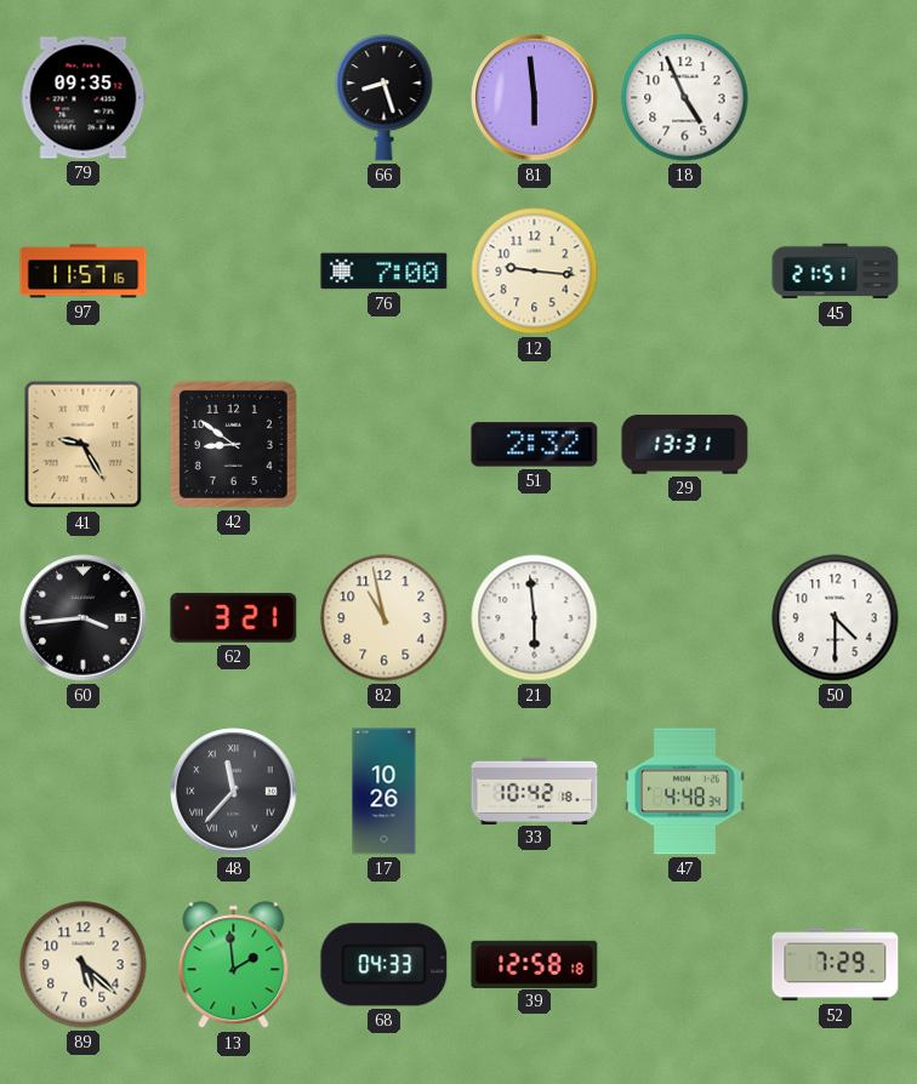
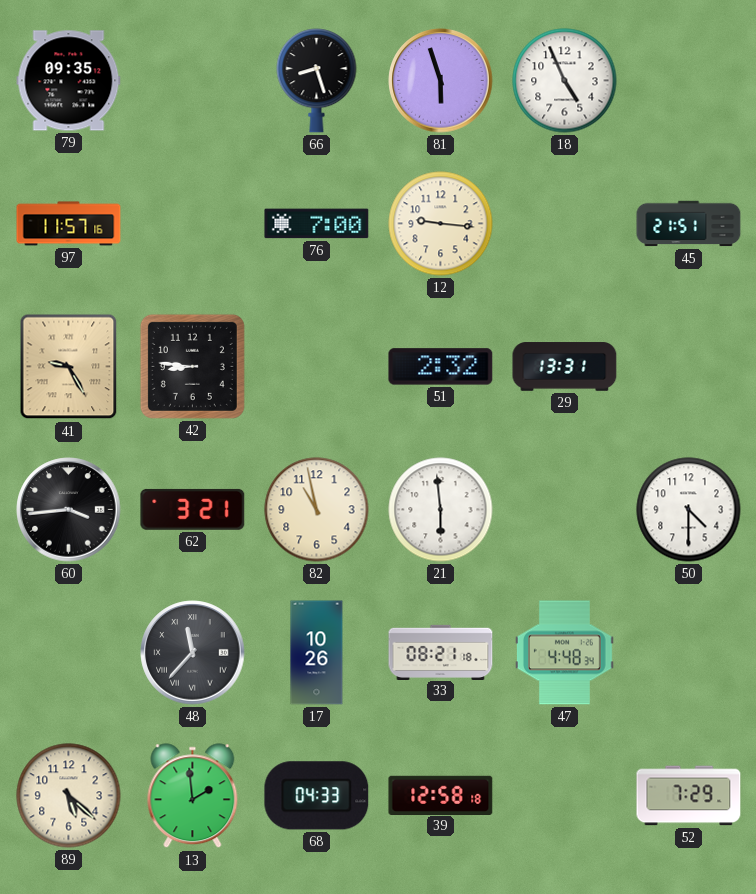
81: 5:59 -> 5:57
42: 8:51 -> 8:46
33: 10:42 -> 08:21
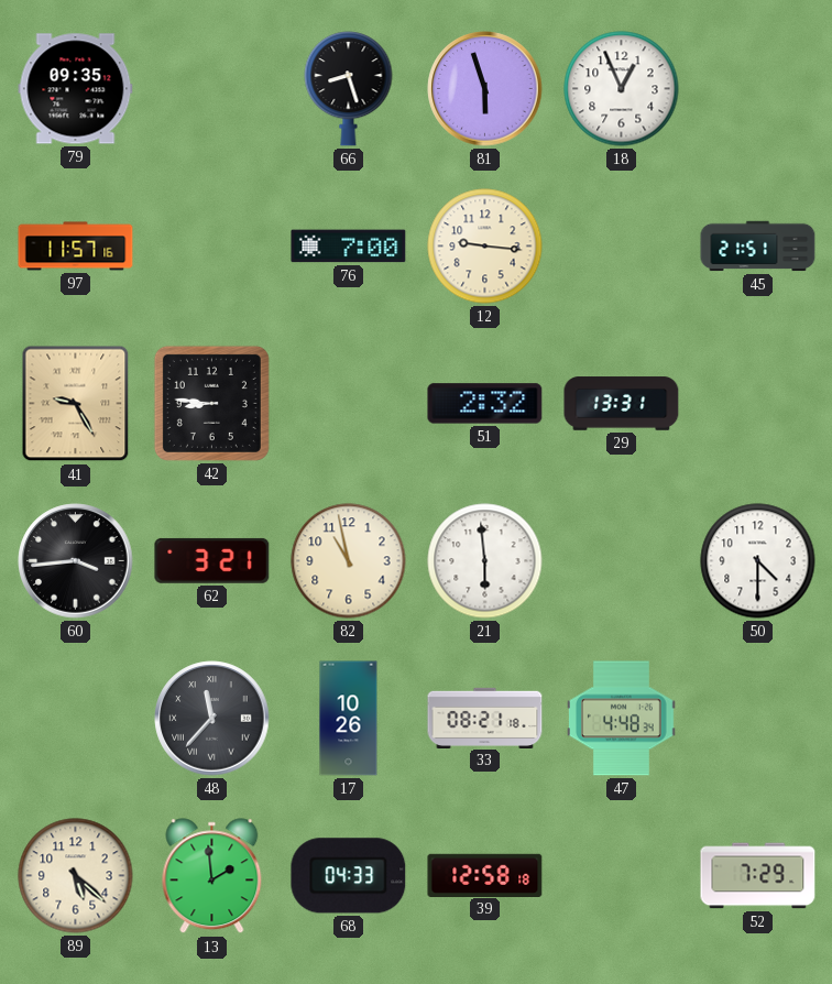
18: 4:56 -> 12:56
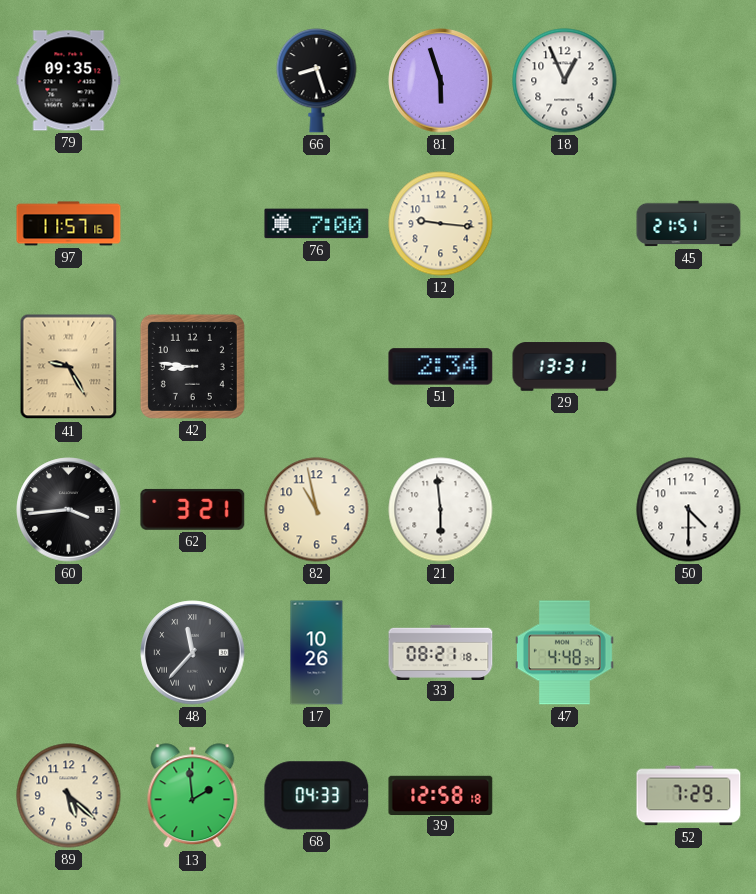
51: 2:32 -> 2:34
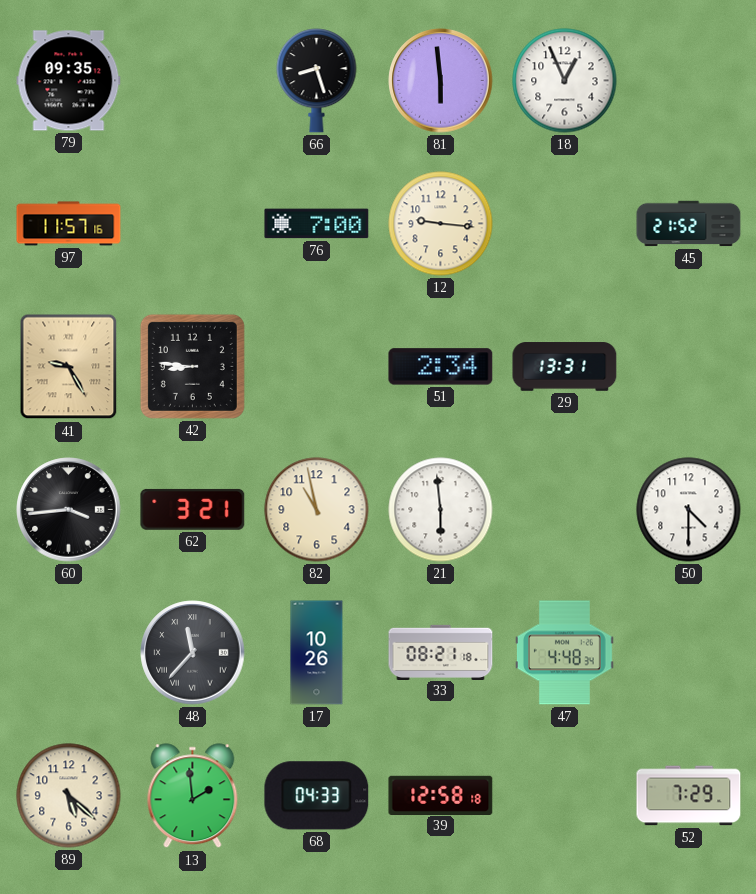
81: 5:57 -> 5:59
45: 21:51 -> 21:52
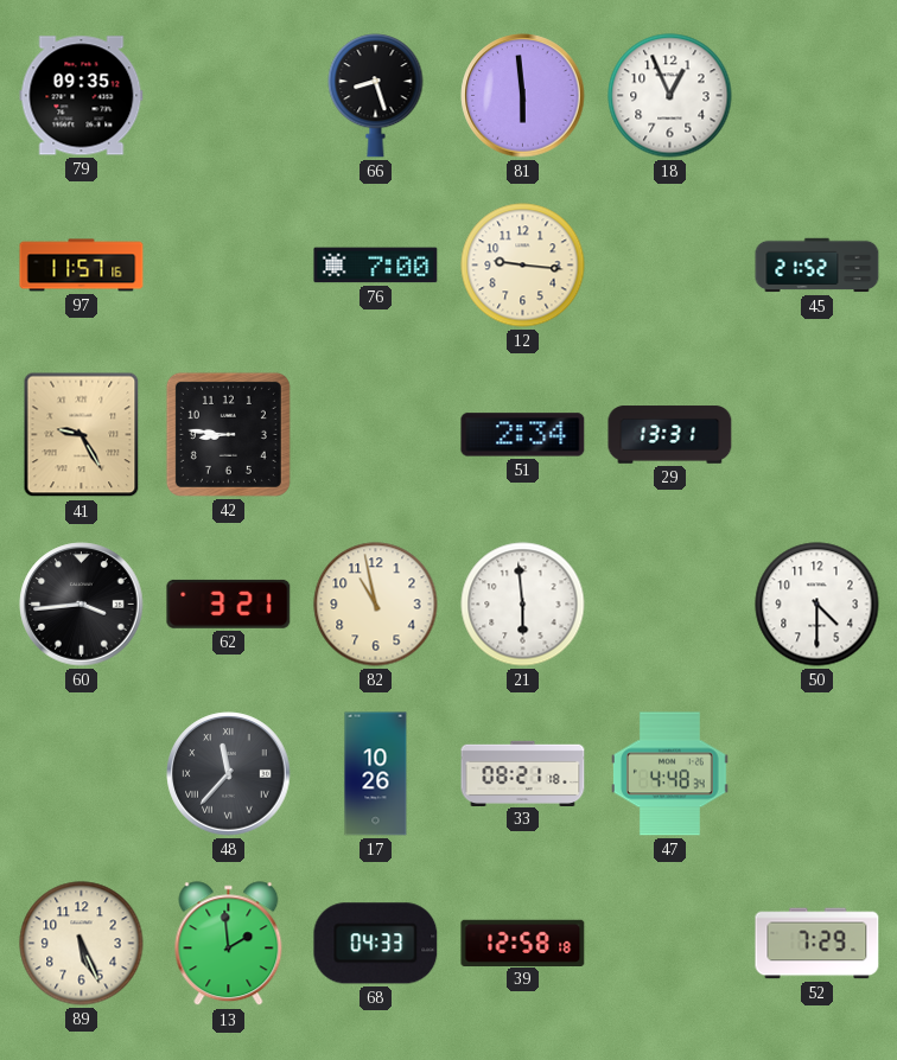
89: 5:22 -> 5:26
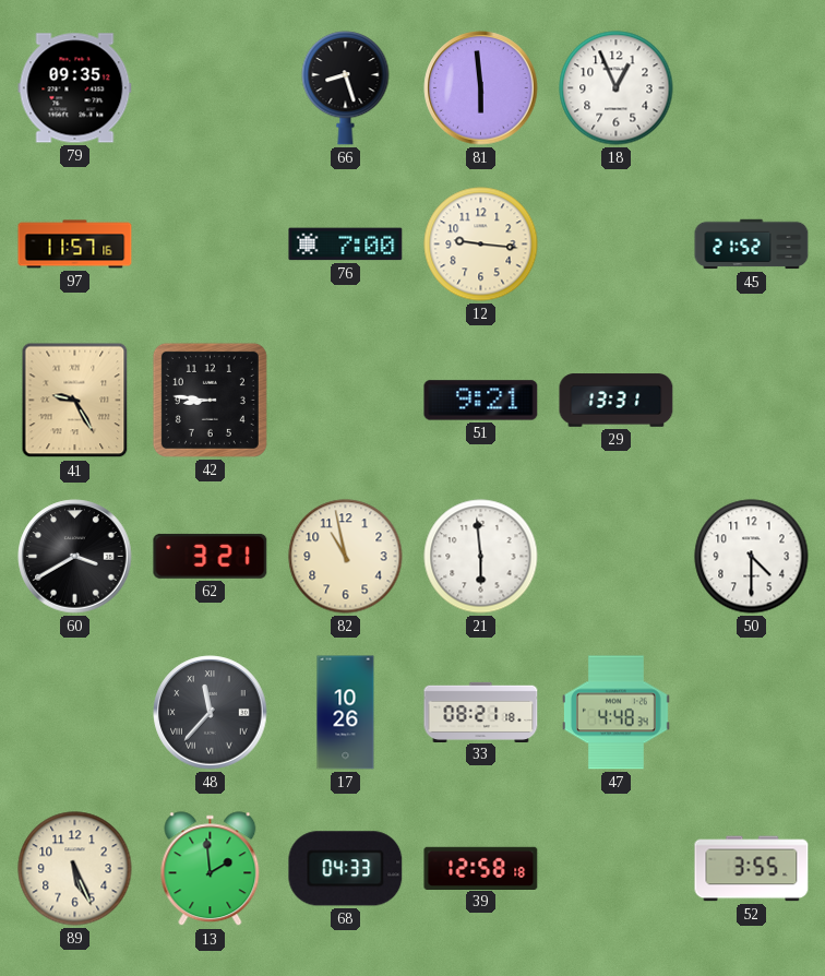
51: 2:34 -> 9:21
60: 3:44 -> 3:40
52: 7:29 -> 3:55
